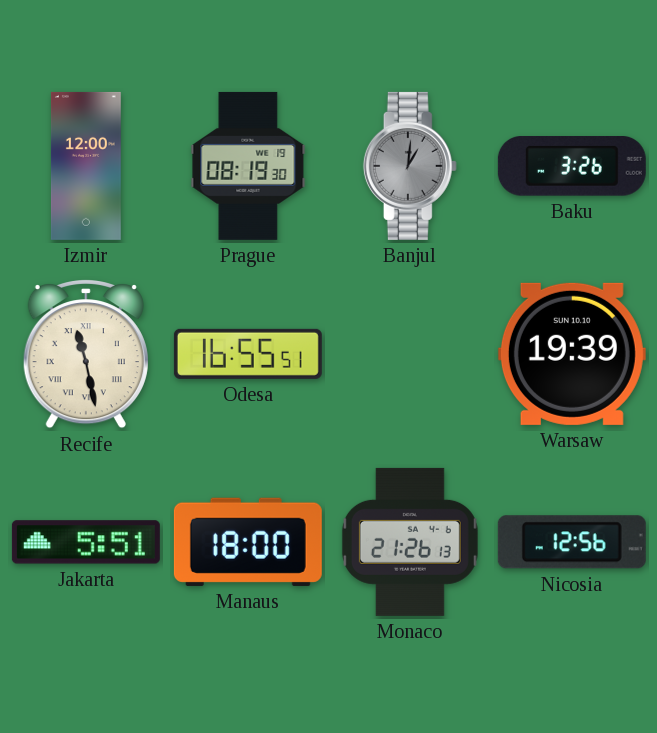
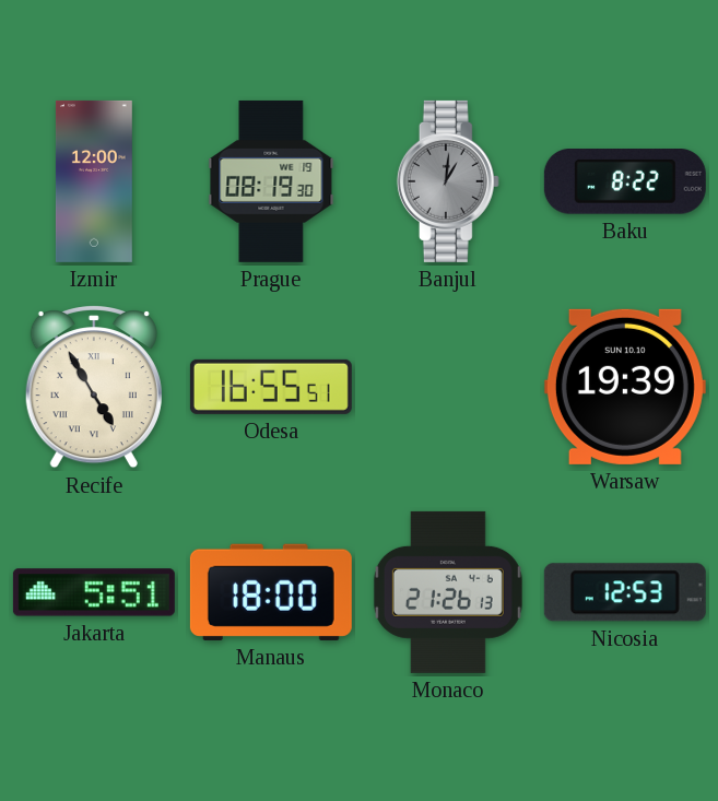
Baku: 3:26 -> 8:22
Recife: 11:28 -> 4:55
Nicosia: 12:56 -> 12:53
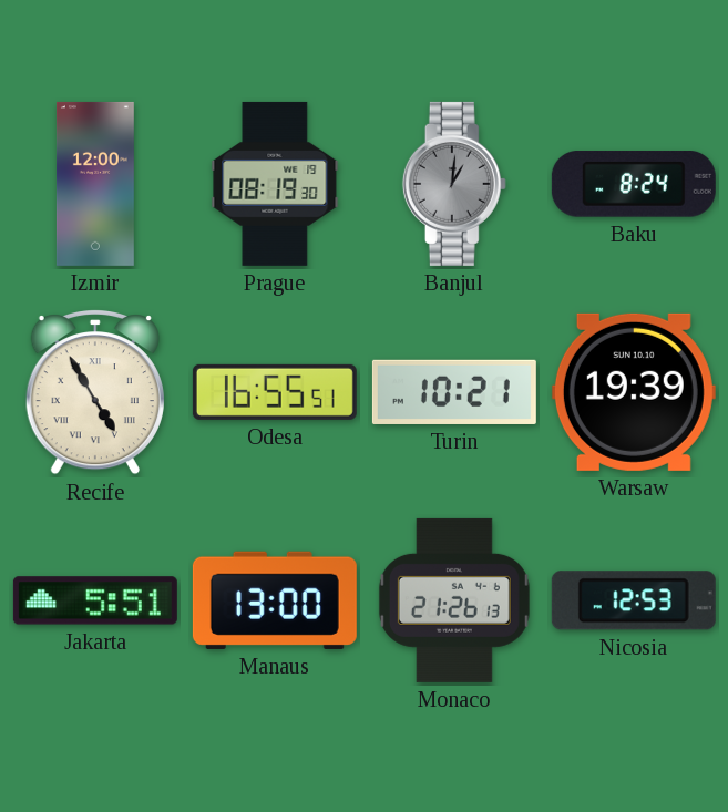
Baku: 8:22 -> 8:24
Turin: none -> 10:21
Manaus: 18:00 -> 13:00
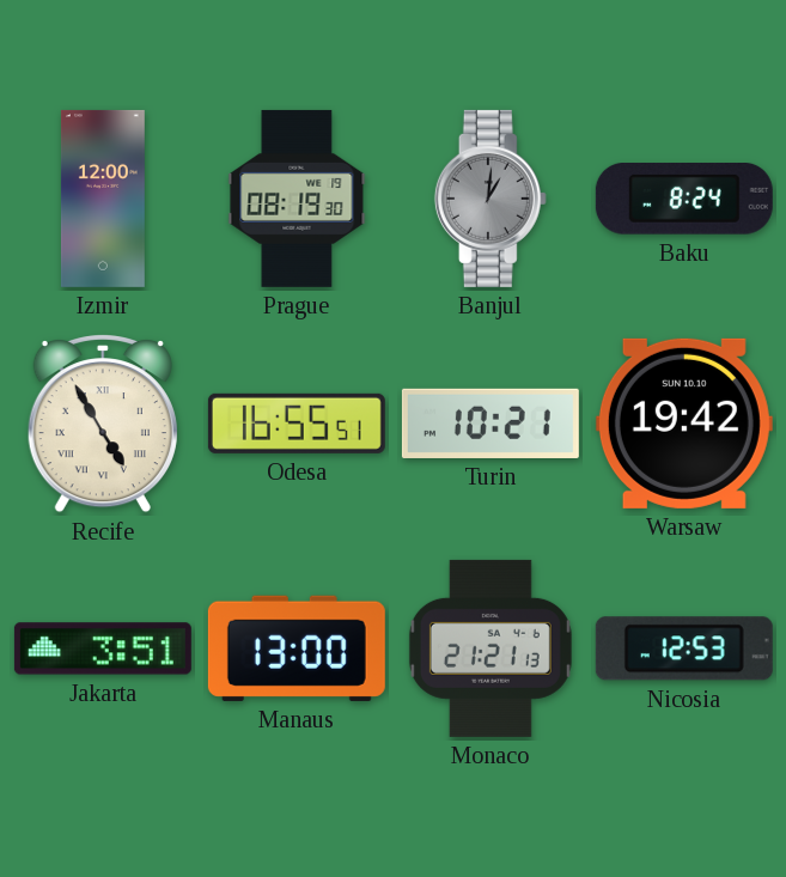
Warsaw: 19:39 -> 19:42
Jakarta: 5:51 -> 3:51
Monaco: 21:26 -> 21:21
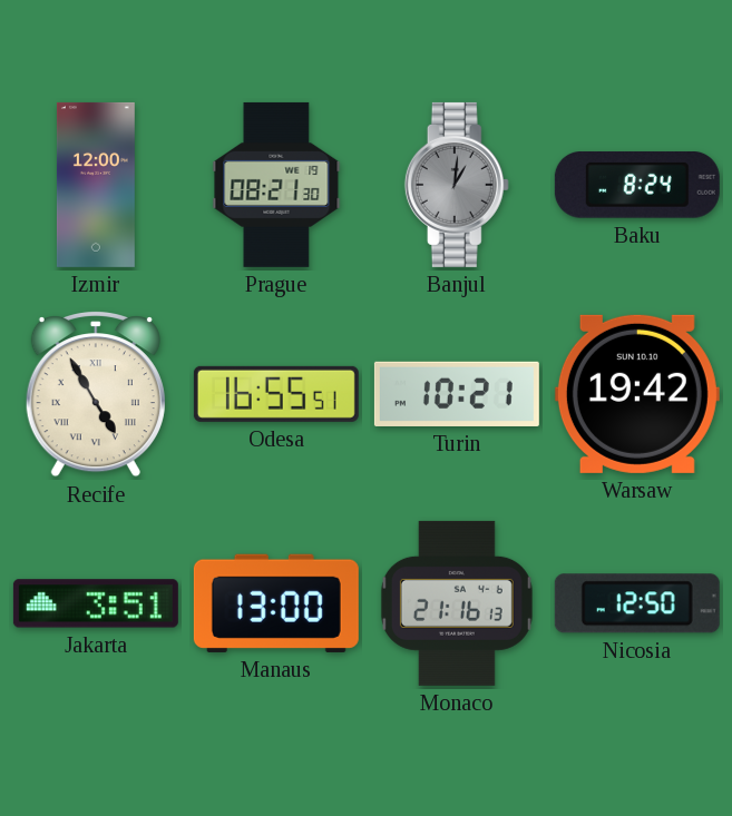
Prague: 08:19 -> 08:21
Monaco: 21:21 -> 21:16
Nicosia: 12:53 -> 12:50
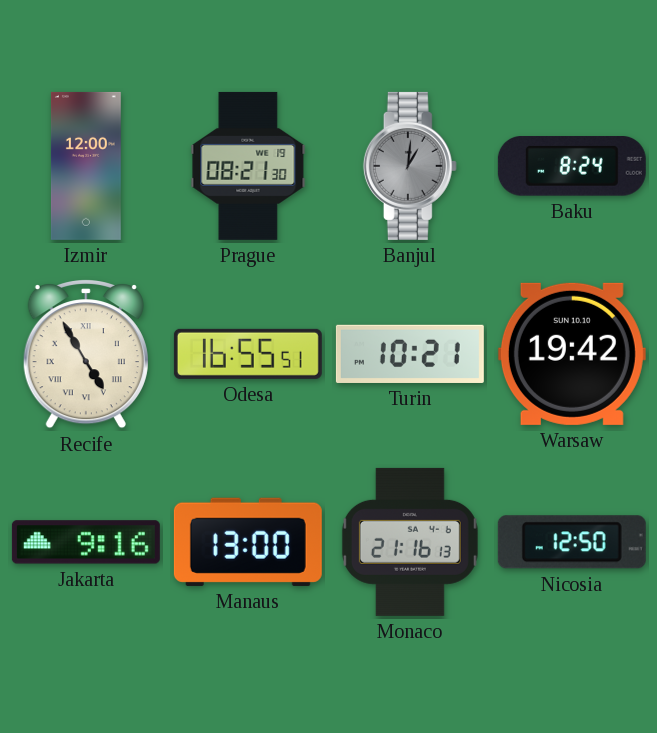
Jakarta: 3:51 -> 9:16
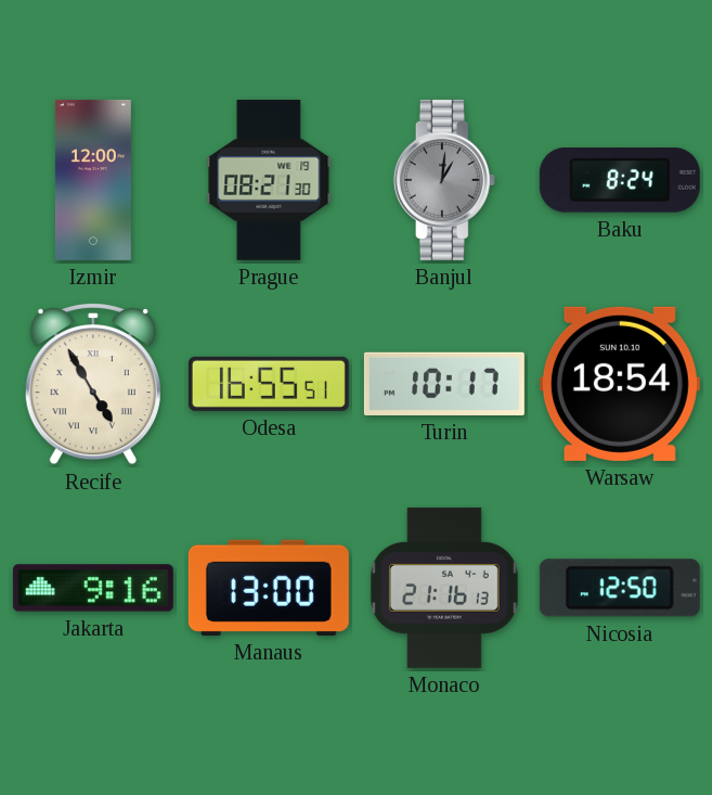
Turin: 10:21 -> 10:17
Warsaw: 19:42 -> 18:54
